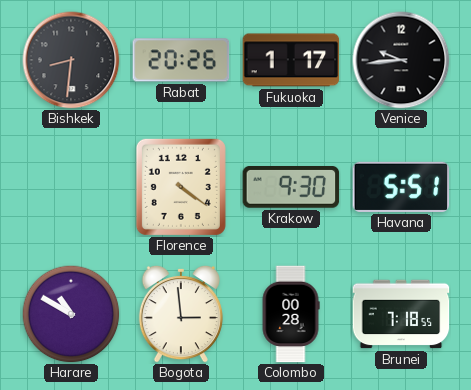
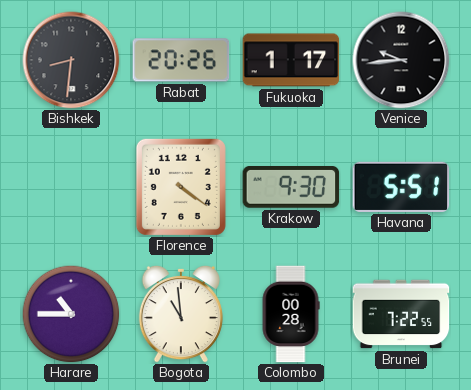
Harare: 10:50 -> 10:45
Bogota: 2:59 -> 10:59
Brunei: 7:18 -> 7:22
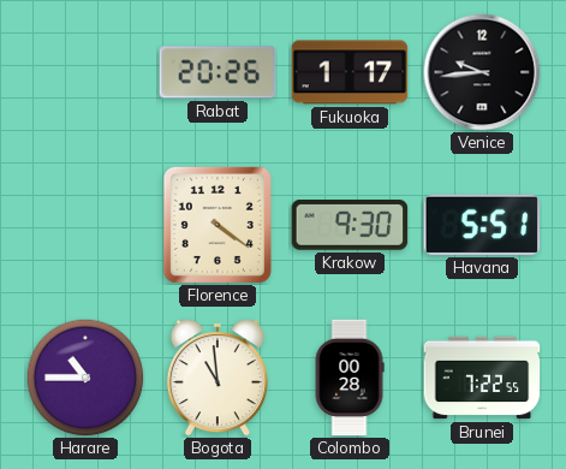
Bishkek: 8:31 -> none
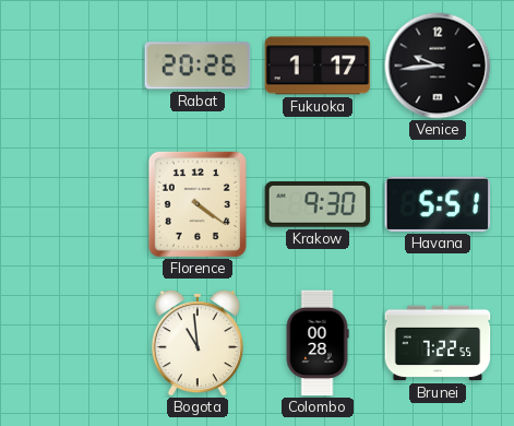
Harare: 10:45 -> none
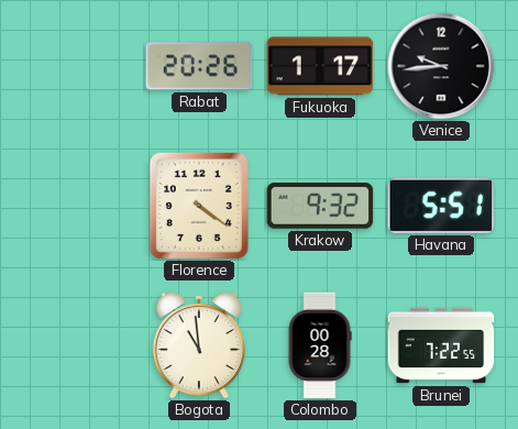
Krakow: 9:30 -> 9:32
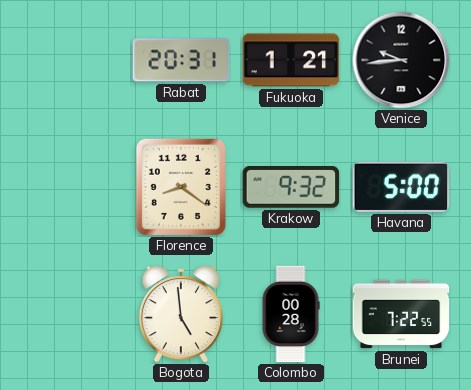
Rabat: 20:26 -> 20:31
Fukuoka: 1:17 -> 1:21
Florence: 4:21 -> 8:21
Havana: 5:51 -> 5:00
Bogota: 10:59 -> 4:59
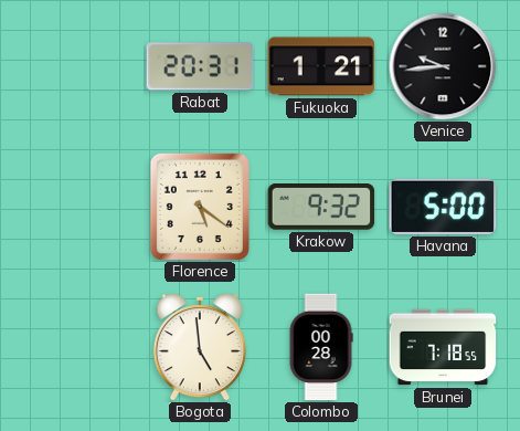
Florence: 8:21 -> 5:21
Brunei: 7:22 -> 7:18
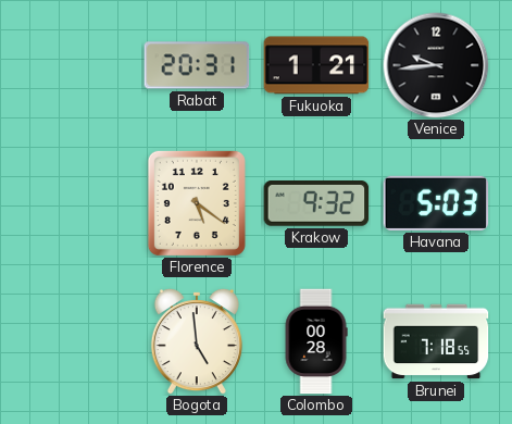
Havana: 5:00 -> 5:03
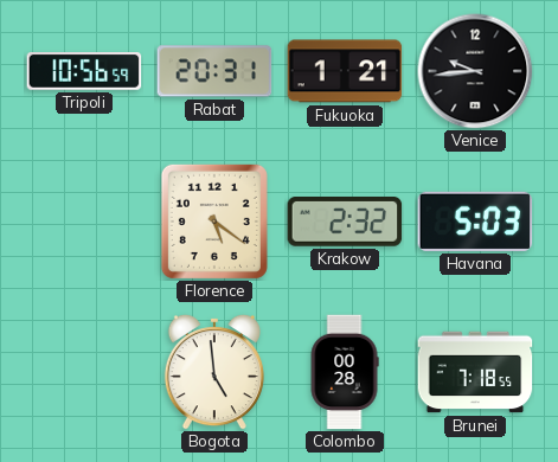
Tripoli: none -> 10:56
Krakow: 9:32 -> 2:32
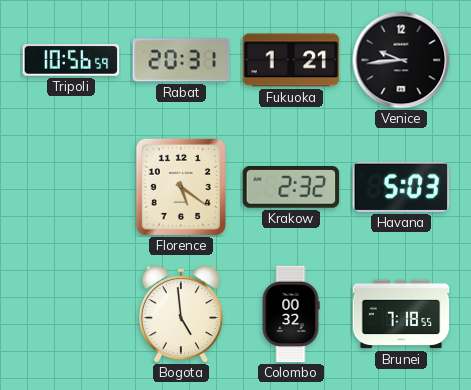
Colombo: 00:28 -> 00:32
